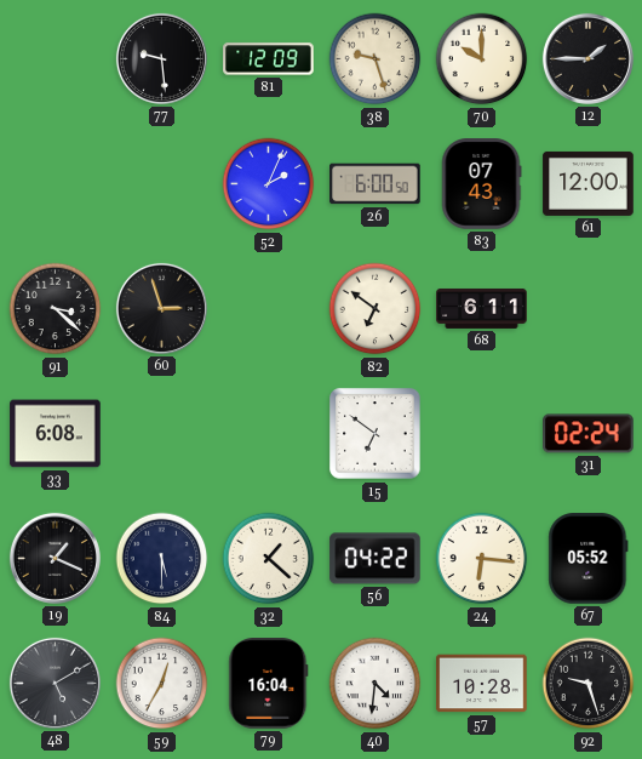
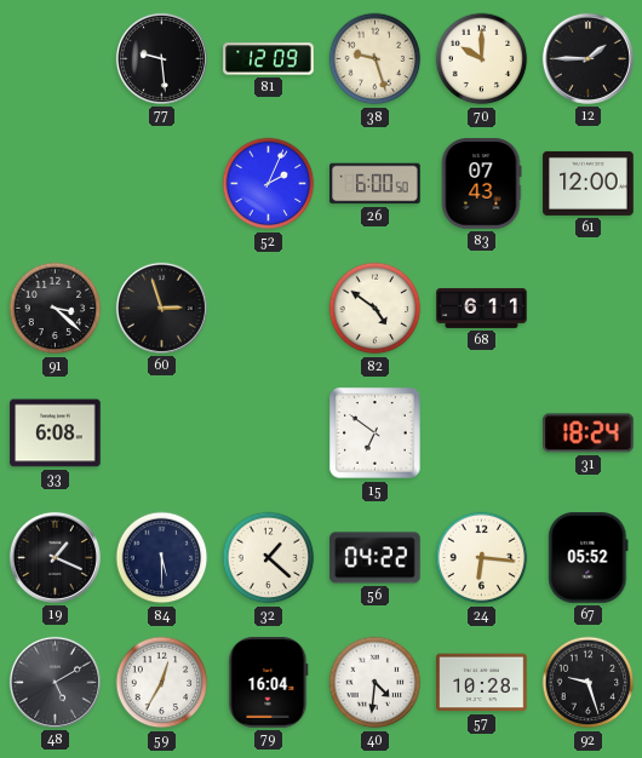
82: 6:51 -> 4:51
31: 02:24 -> 18:24
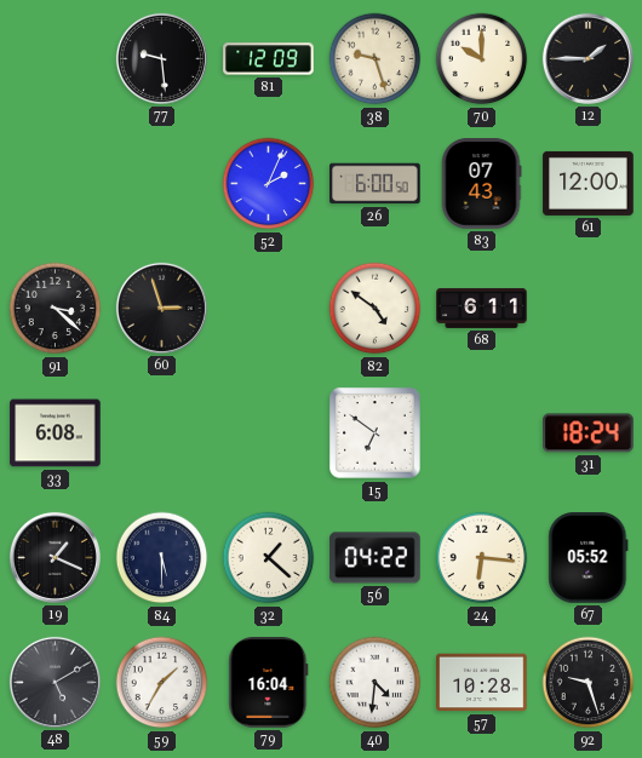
59: 12:35 -> 1:35
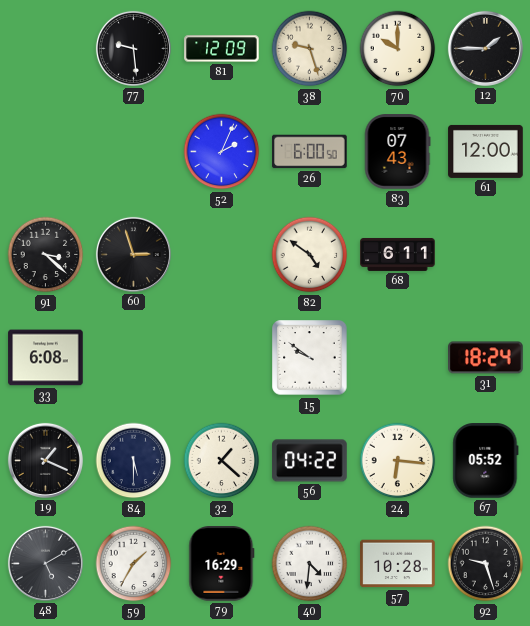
15: 6:51 -> 9:51
79: 16:04 -> 16:29
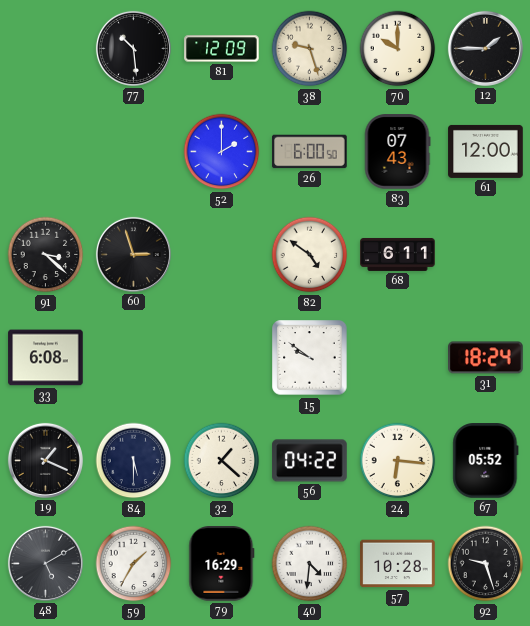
77: 9:29 -> 10:29
52: 2:04 -> 2:00
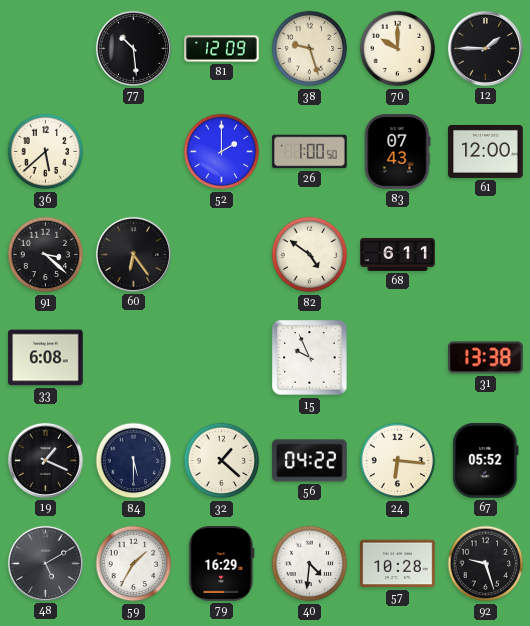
36: none -> 5:38
26: 6:00 -> 1:00
60: 2:57 -> 6:24
15: 9:51 -> 9:56
31: 18:24 -> 13:38
